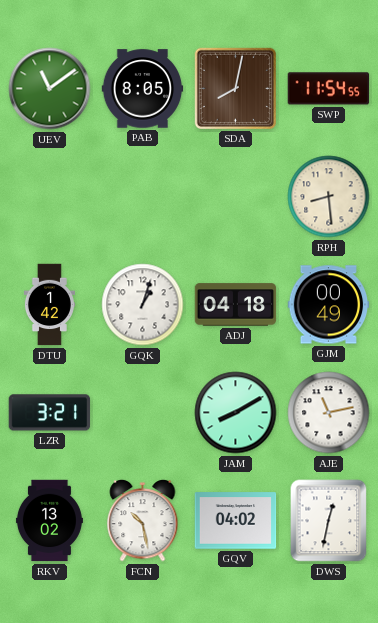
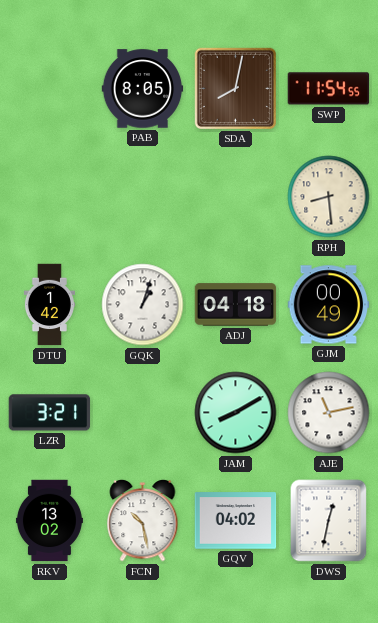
UEV: 11:09 -> none
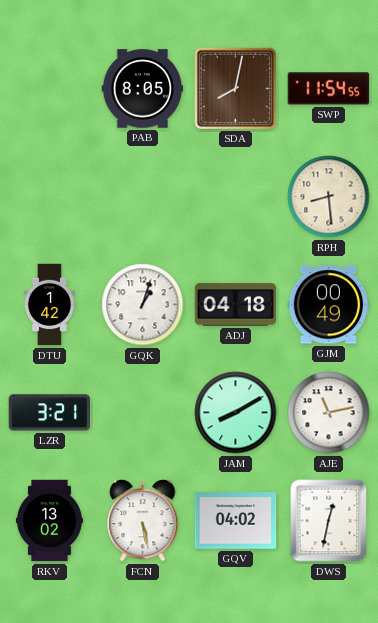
FCN: 10:28 -> 5:28
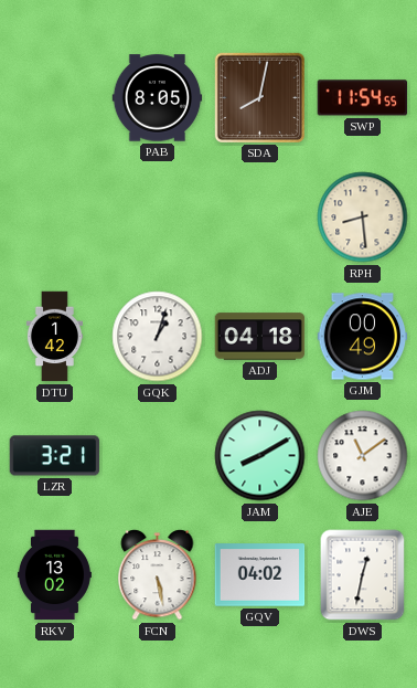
AJE: 11:13 -> 11:09
